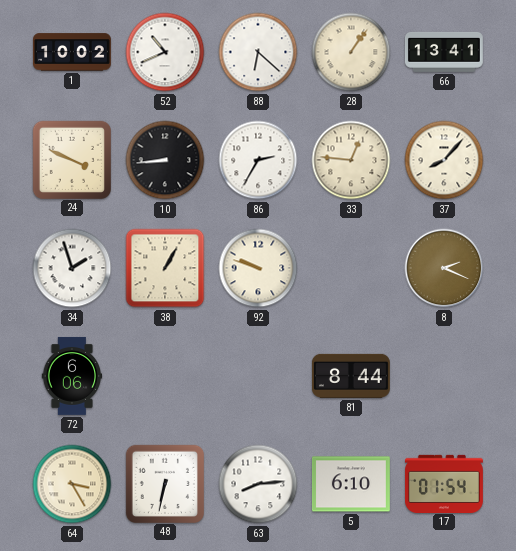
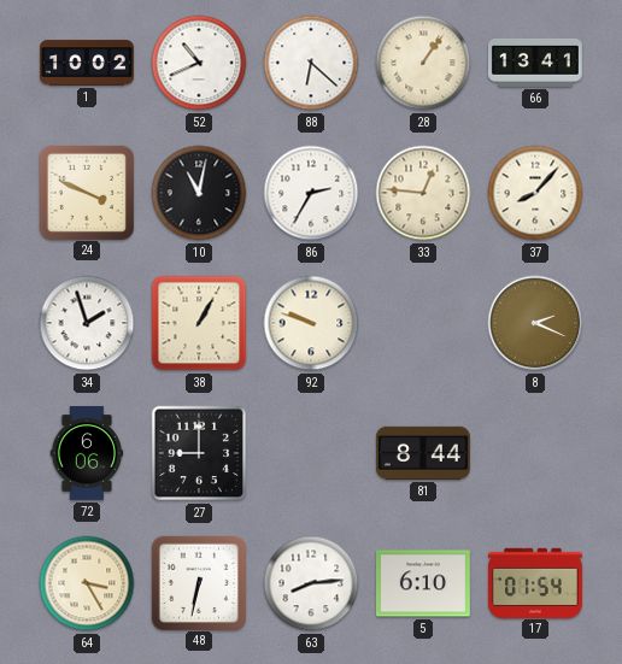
10: 8:44 -> 11:02
27: none -> 9:00
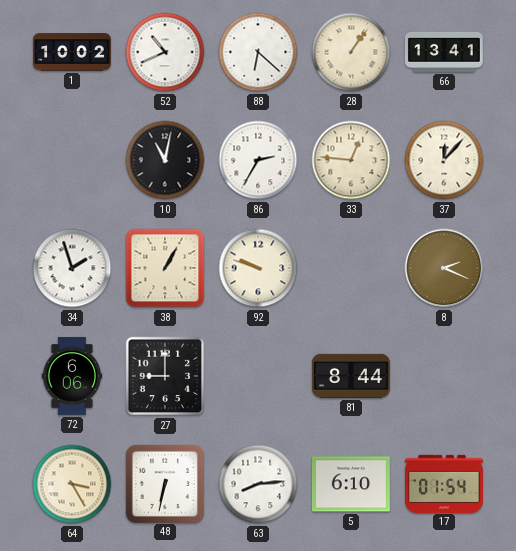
24: 3:49 -> none
37: 8:07 -> 12:07
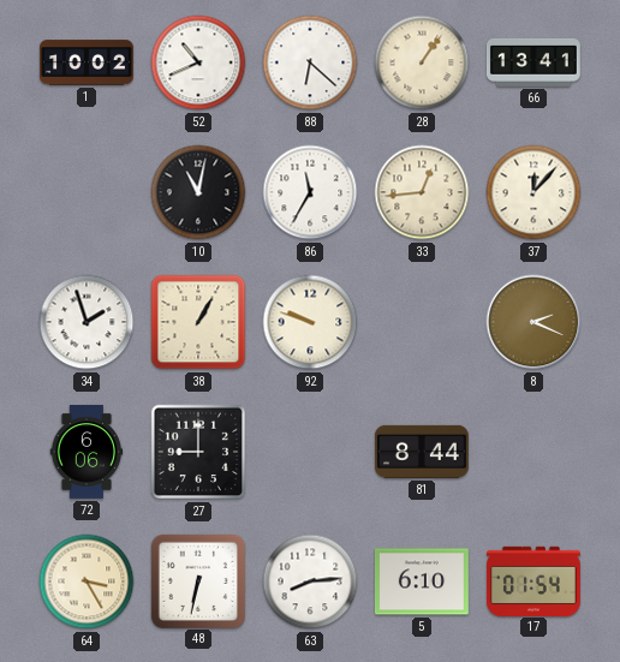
86: 2:35 -> 11:35
33: 12:46 -> 12:44
